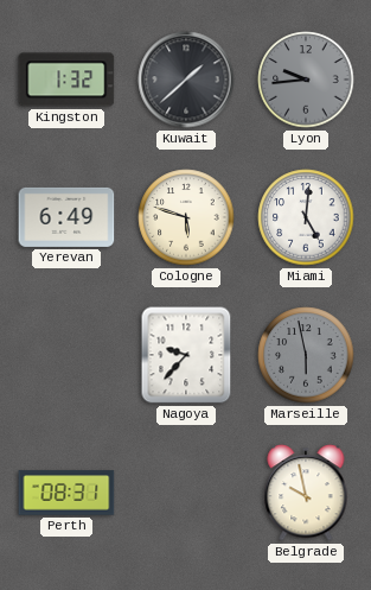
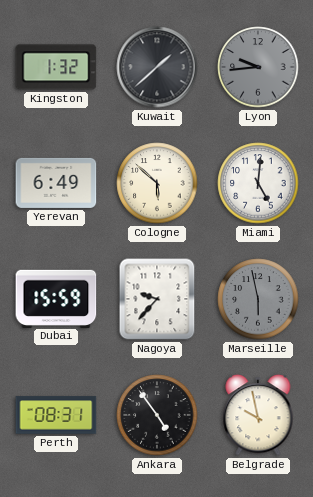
Cologne: 5:48 -> 5:52
Dubai: none -> 15:59
Ankara: none -> 4:54
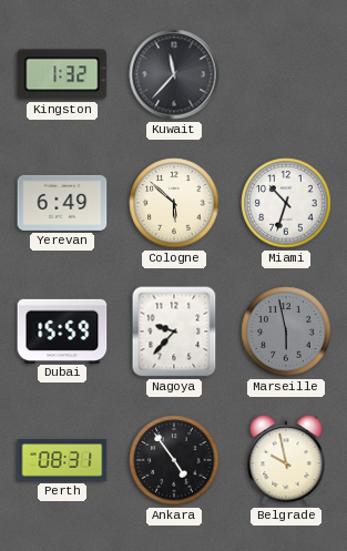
Kuwait: 1:38 -> 11:37
Lyon: 9:44 -> none
Miami: 5:01 -> 10:33
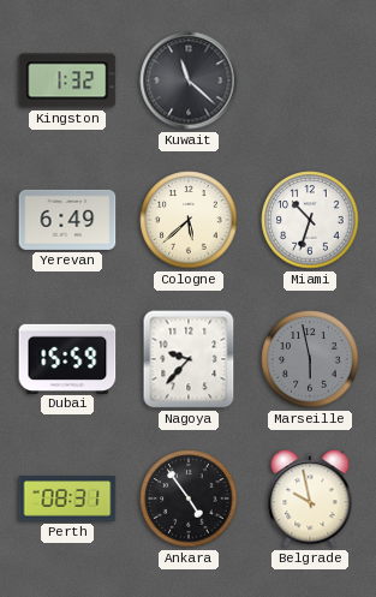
Kuwait: 11:37 -> 11:22
Cologne: 5:52 -> 5:38
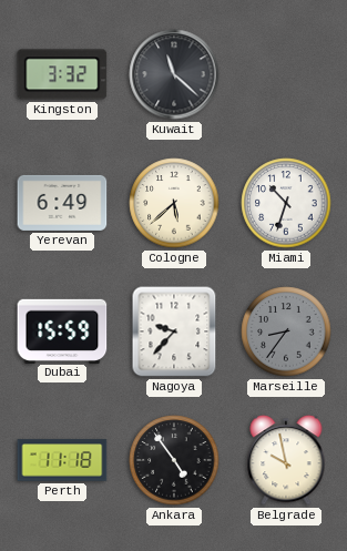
Kingston: 1:32 -> 3:32
Marseille: 5:58 -> 8:36
Perth: 08:31 -> 11:18
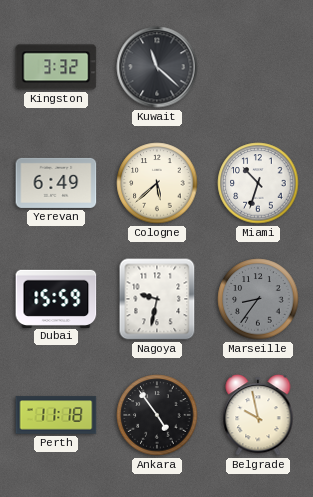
Nagoya: 9:37 -> 9:32
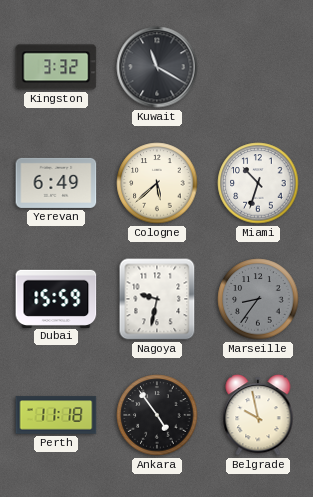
Kuwait: 11:22 -> 11:20
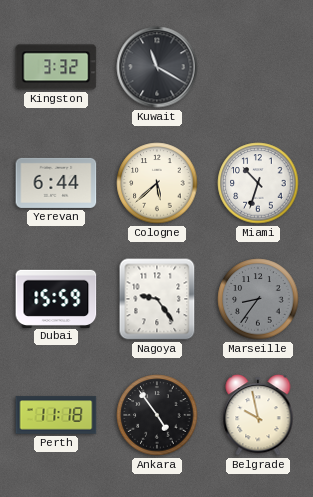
Yerevan: 6:49 -> 6:44
Nagoya: 9:32 -> 9:24
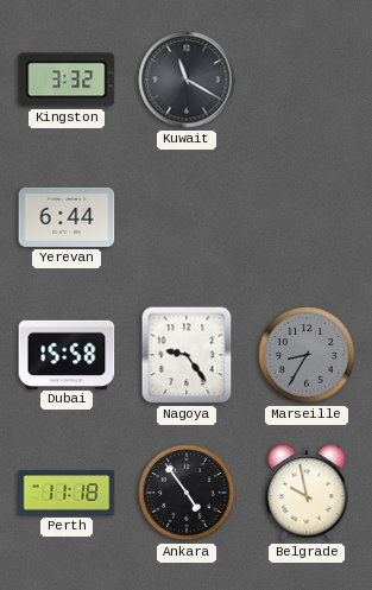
Cologne: 5:38 -> none
Miami: 10:33 -> none
Dubai: 15:59 -> 15:58
Marseille: 8:36 -> 8:35
